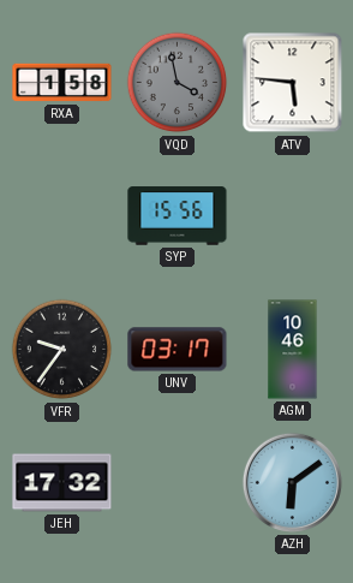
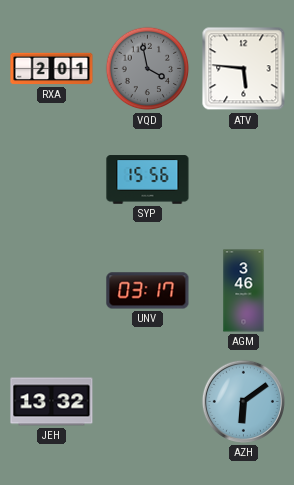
RXA: 1:58 -> 2:01
VFR: 9:36 -> none
AGM: 10:46 -> 3:46
JEH: 17:32 -> 13:32
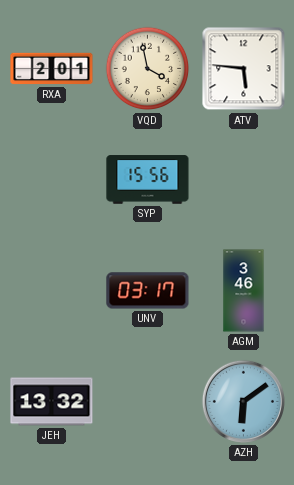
VQD dial: grey -> cream
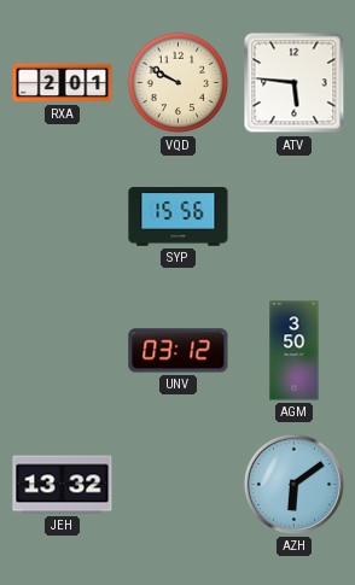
VQD: 3:58 -> 9:50
UNV: 03:17 -> 03:12
AGM: 3:46 -> 3:50
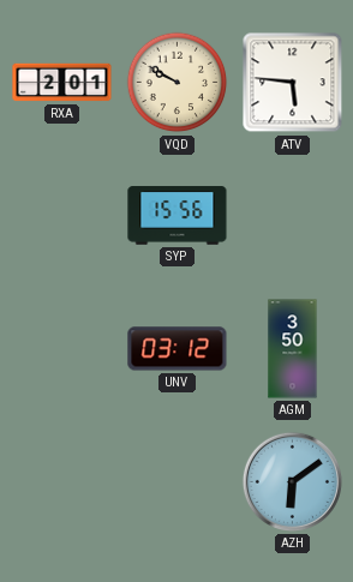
JEH: 13:32 -> none
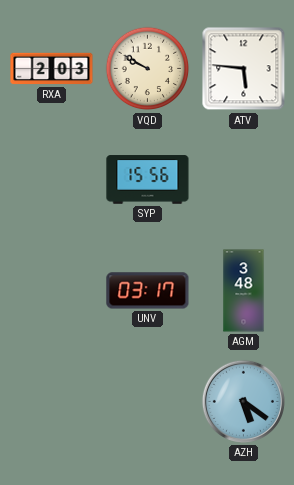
RXA: 2:01 -> 2:03
UNV: 03:12 -> 03:17
AGM: 3:50 -> 3:48
AZH: 6:09 -> 5:21
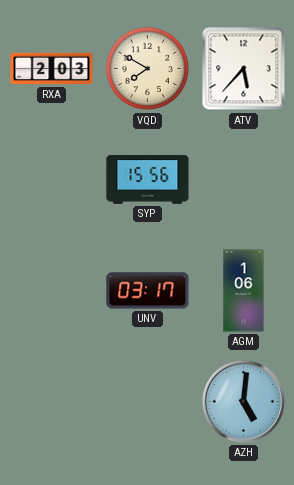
VQD: 9:50 -> 7:50
ATV: 5:46 -> 5:37
AGM: 3:48 -> 1:06
AZH: 5:21 -> 5:01
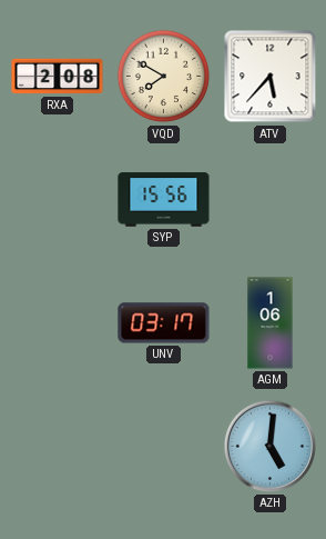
RXA: 2:03 -> 2:08
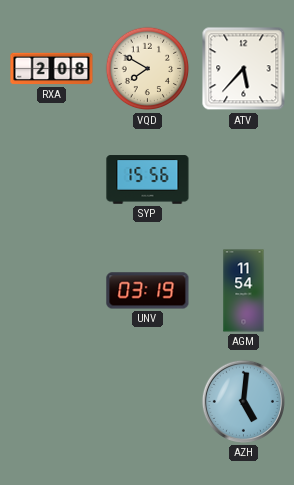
UNV: 03:17 -> 03:19
AGM: 1:06 -> 11:54
